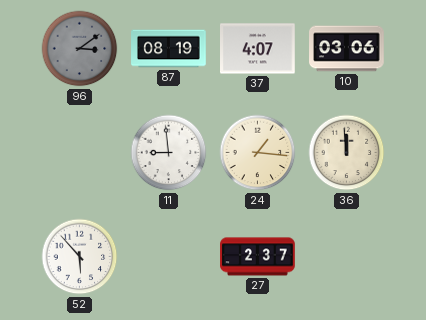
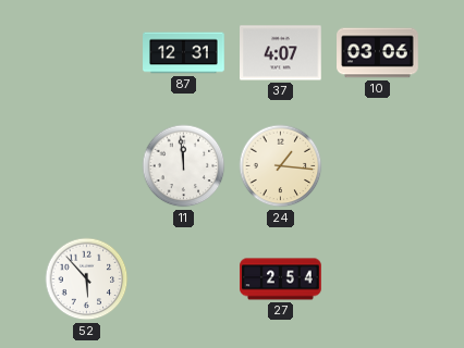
96: 3:09 -> none
87: 08:19 -> 12:31
11: 8:59 -> 11:59
36: 11:59 -> none
27: 2:37 -> 2:54
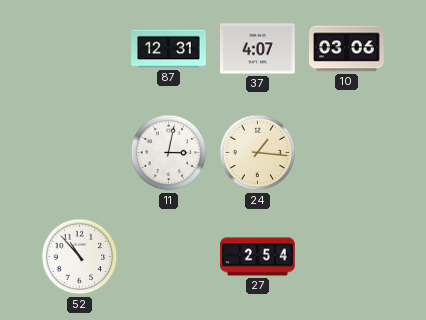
11: 11:59 -> 3:02
52: 5:53 -> 10:53
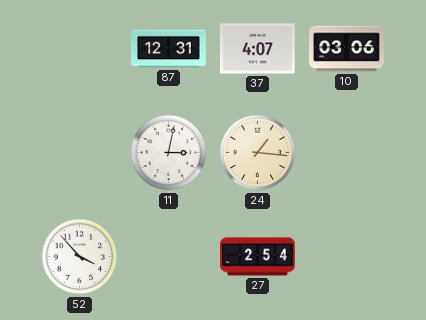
52: 10:53 -> 3:53
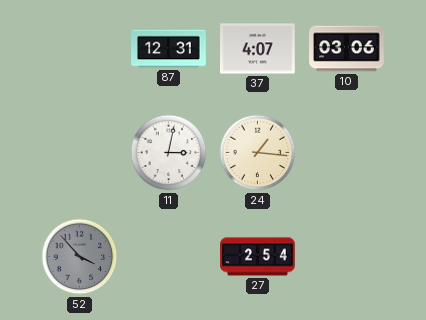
52 dial: white -> grey
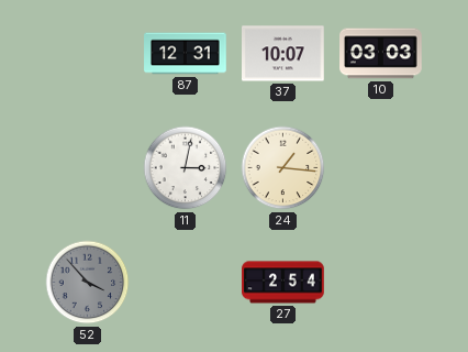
37: 4:07 -> 10:07
10: 03:06 -> 03:03
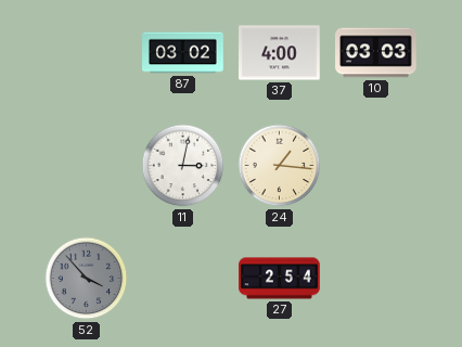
87: 12:31 -> 03:02
37: 10:07 -> 4:00
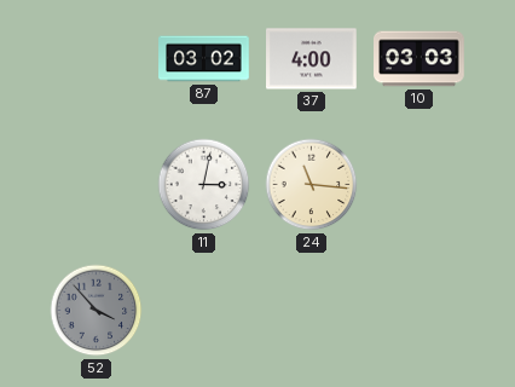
24: 1:16 -> 11:16
27: 2:54 -> none
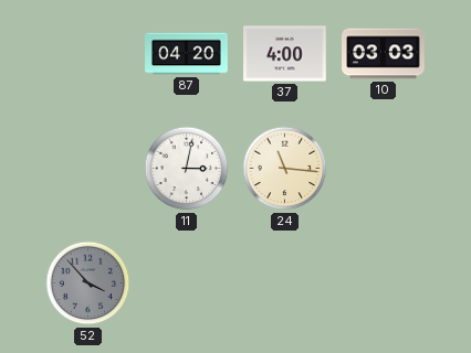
87: 03:02 -> 04:20
